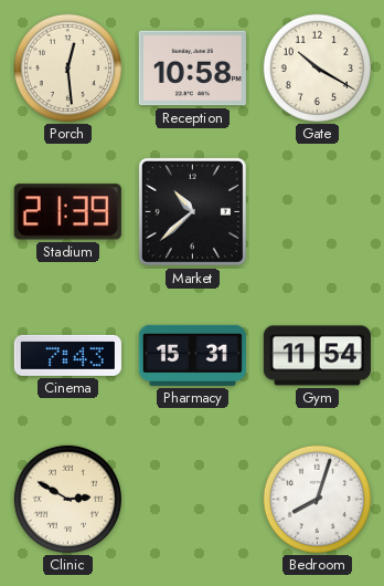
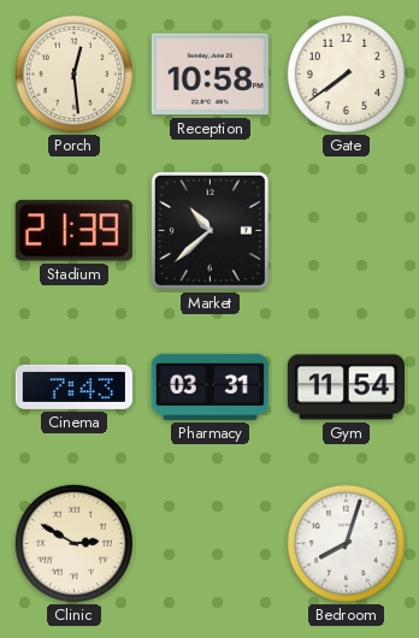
Gate: 10:20 -> 7:39
Pharmacy: 15:31 -> 03:31
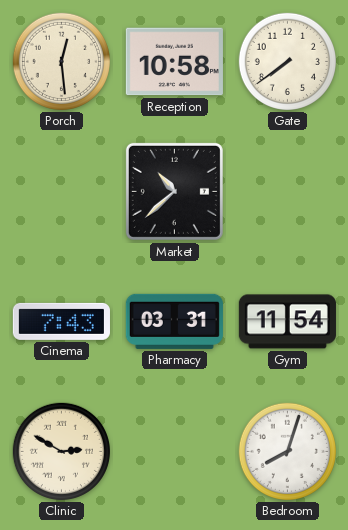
Stadium: 21:39 -> none
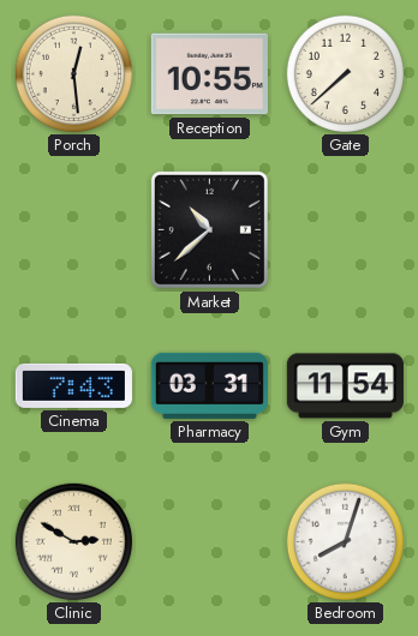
Reception: 10:58 -> 10:55
Gate: 7:39 -> 7:38
